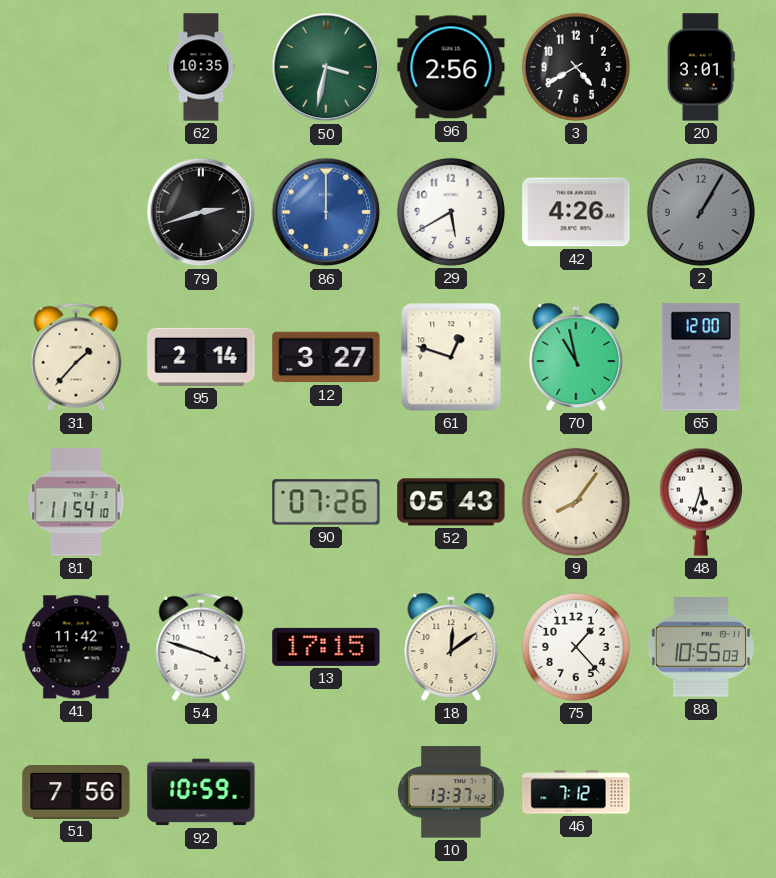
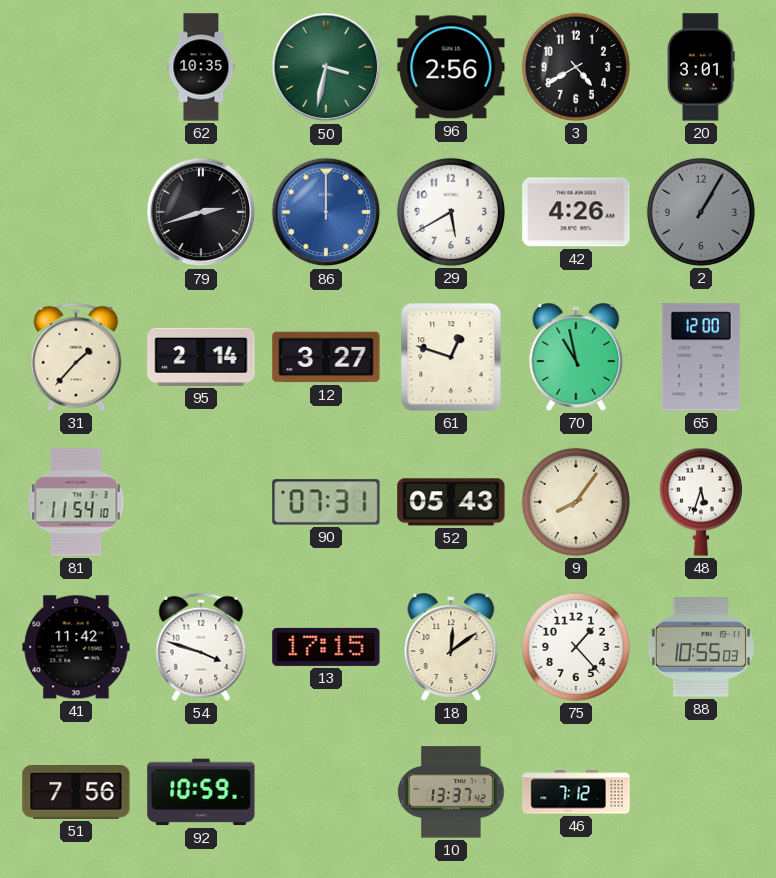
90: 07:26 -> 07:31
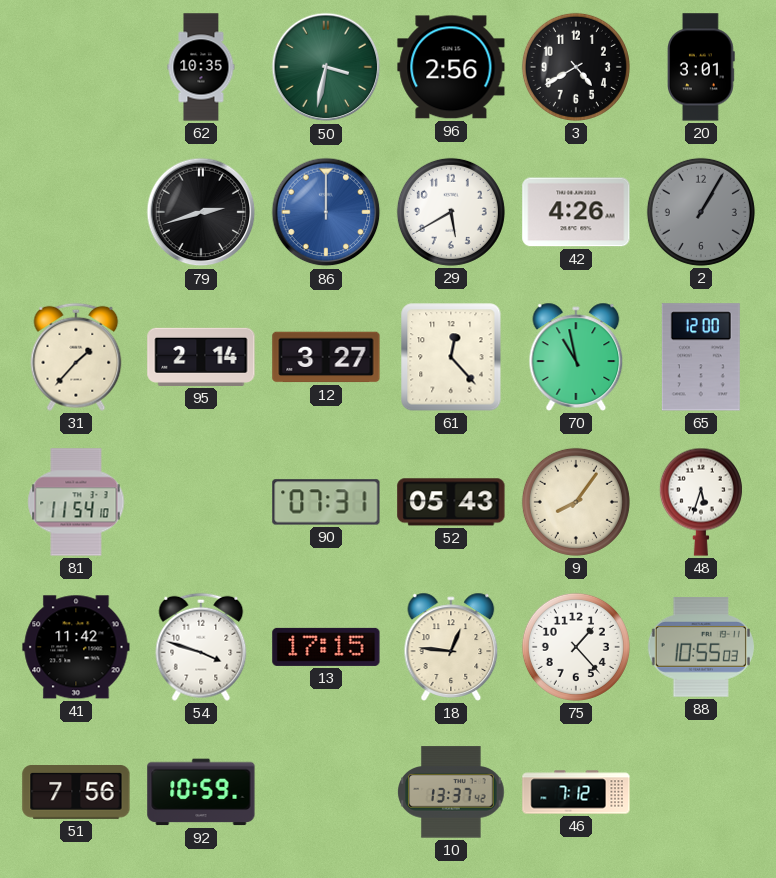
61: 12:48 -> 12:23
18: 12:09 -> 12:46
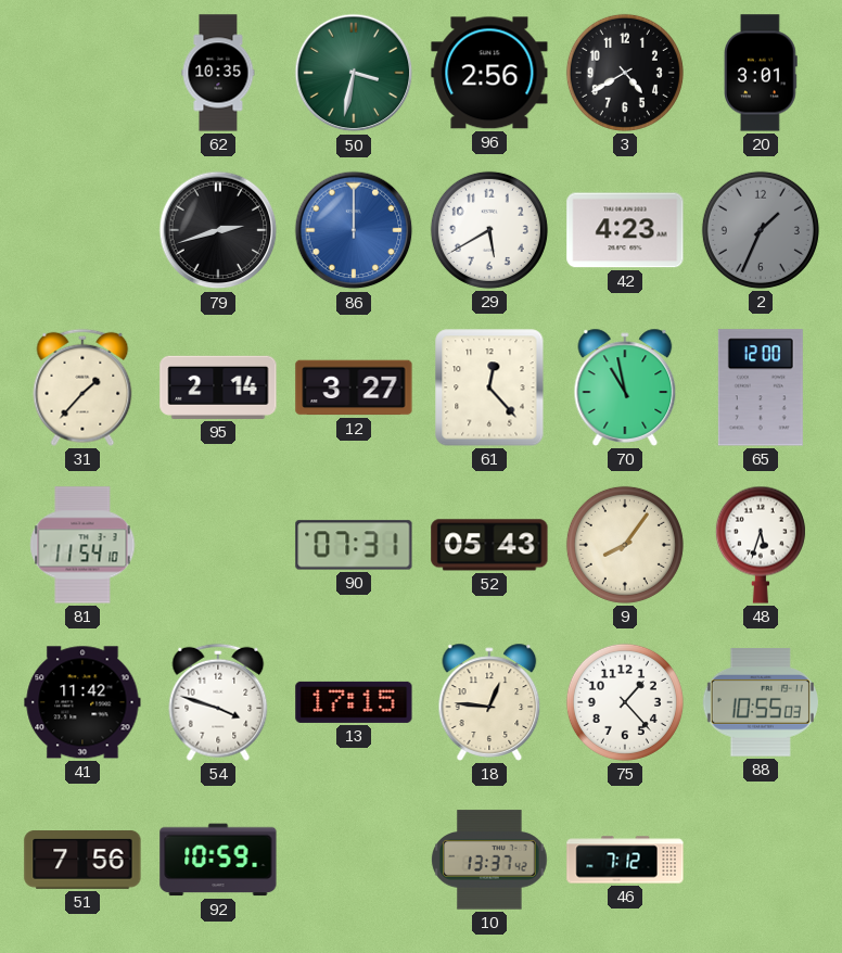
42: 4:26 -> 4:23
2: 1:05 -> 1:34
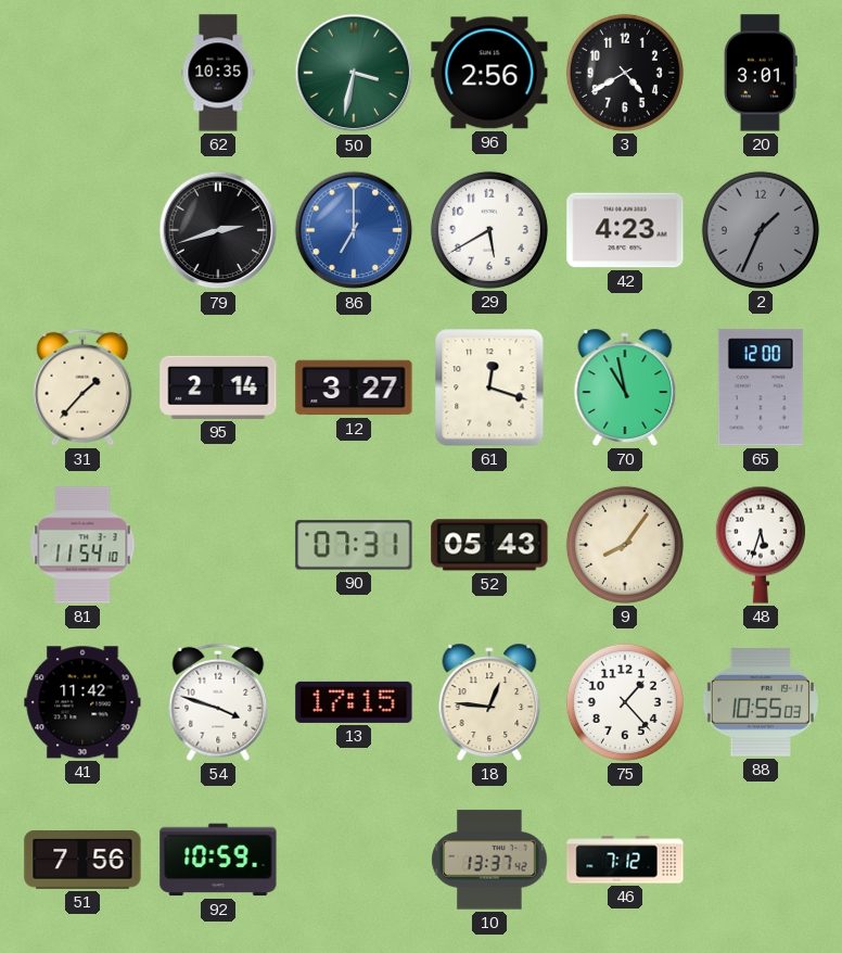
86: 12:00 -> 7:00
61: 12:23 -> 12:18
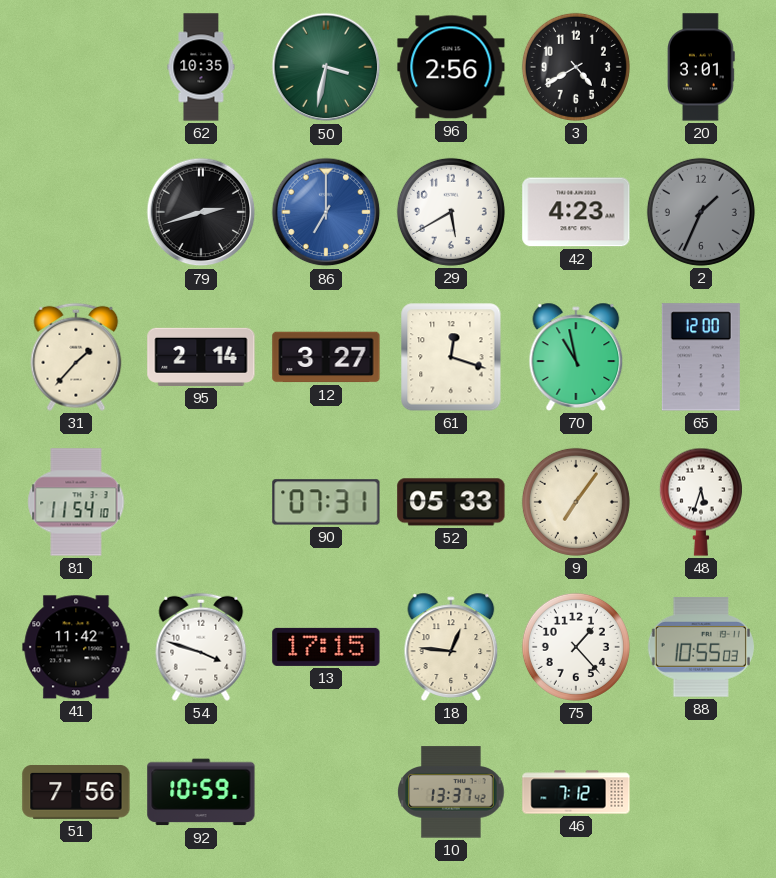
52: 05:43 -> 05:33
9: 8:06 -> 7:06
